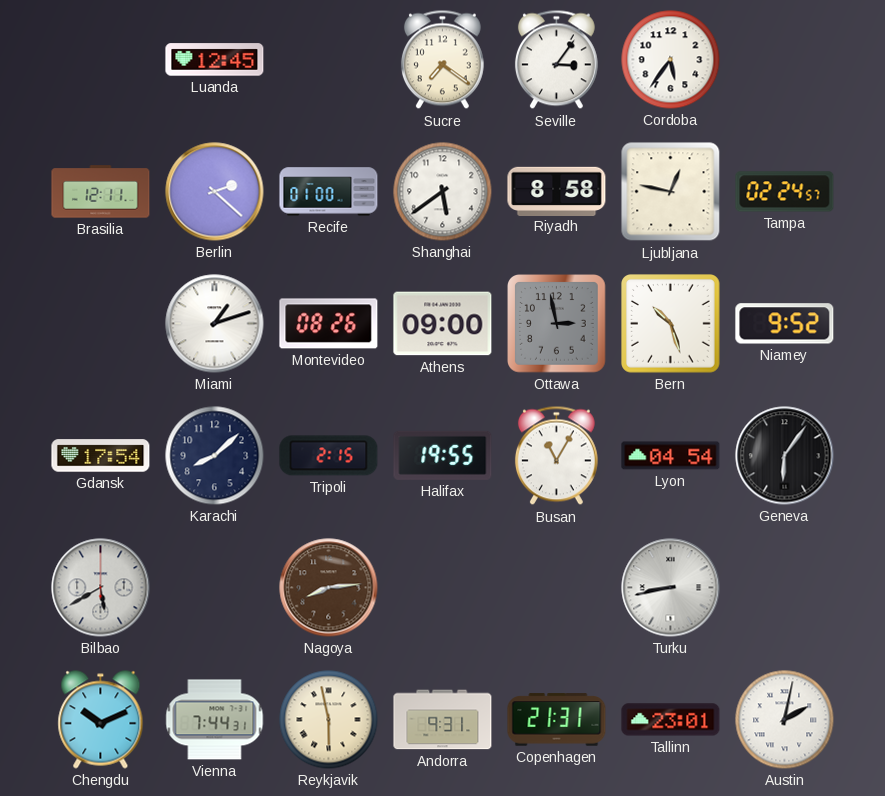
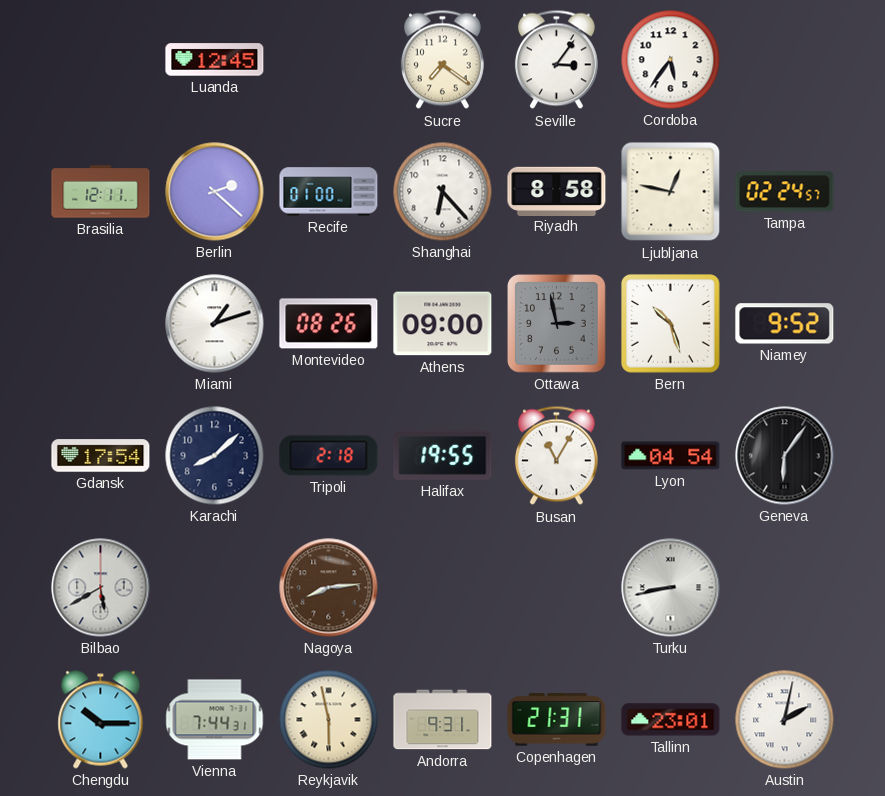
Shanghai: 5:39 -> 6:23
Tripoli: 2:15 -> 2:18
Chengdu: 10:11 -> 10:15
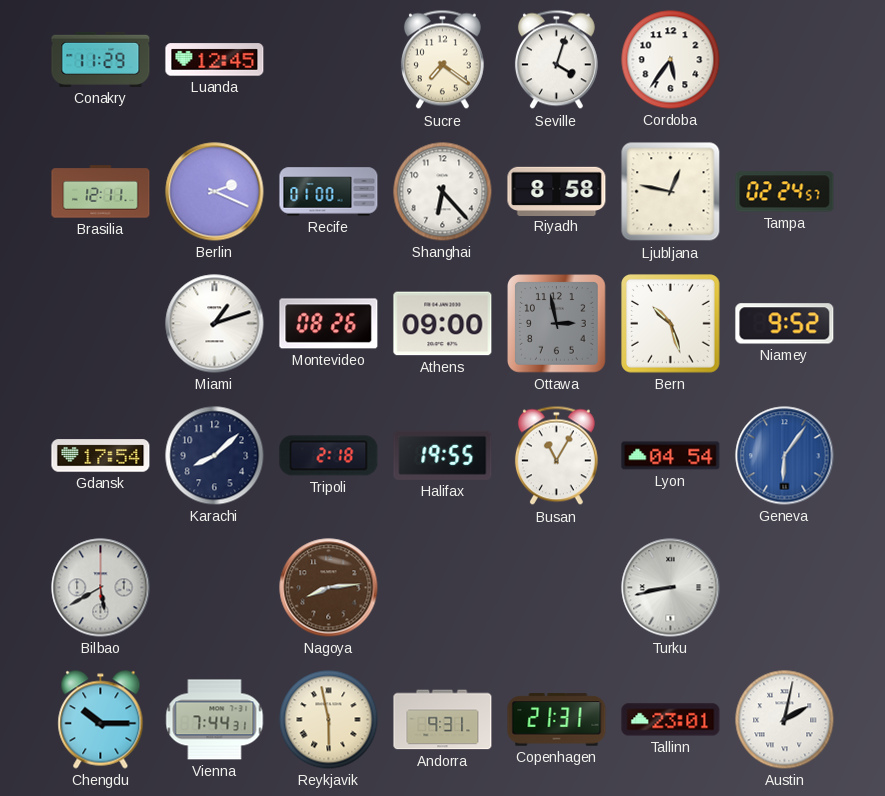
Conakry: none -> 11:29
Seville: 3:06 -> 4:03
Berlin: 2:22 -> 2:19
Geneva dial: black -> blue
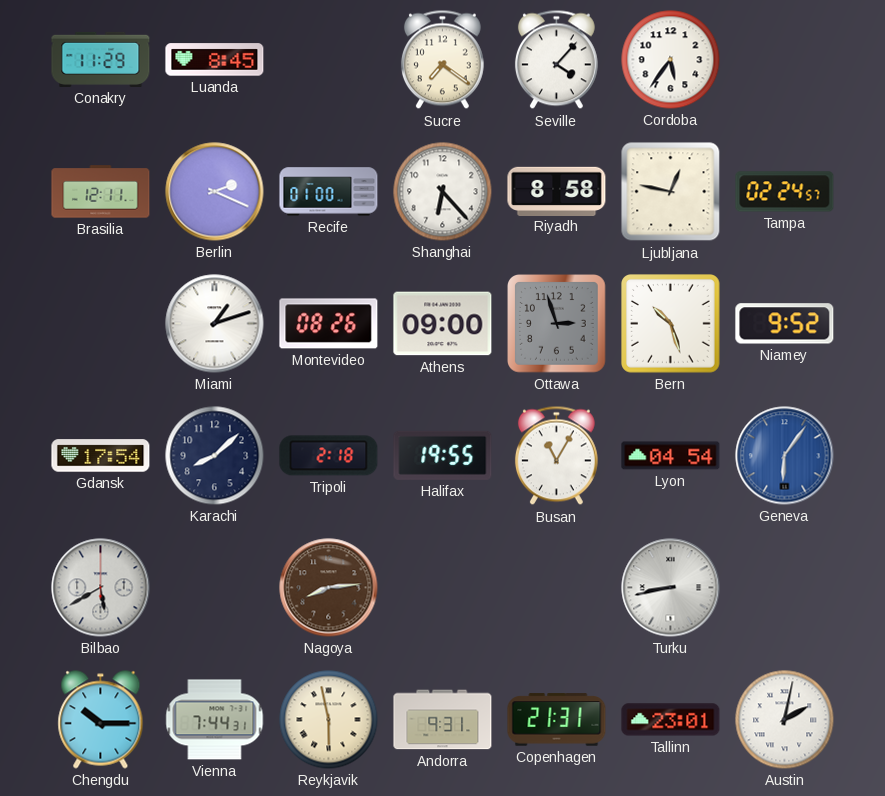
Luanda: 12:45 -> 8:45
Seville: 4:03 -> 4:07
Ottawa: 2:58 -> 2:57
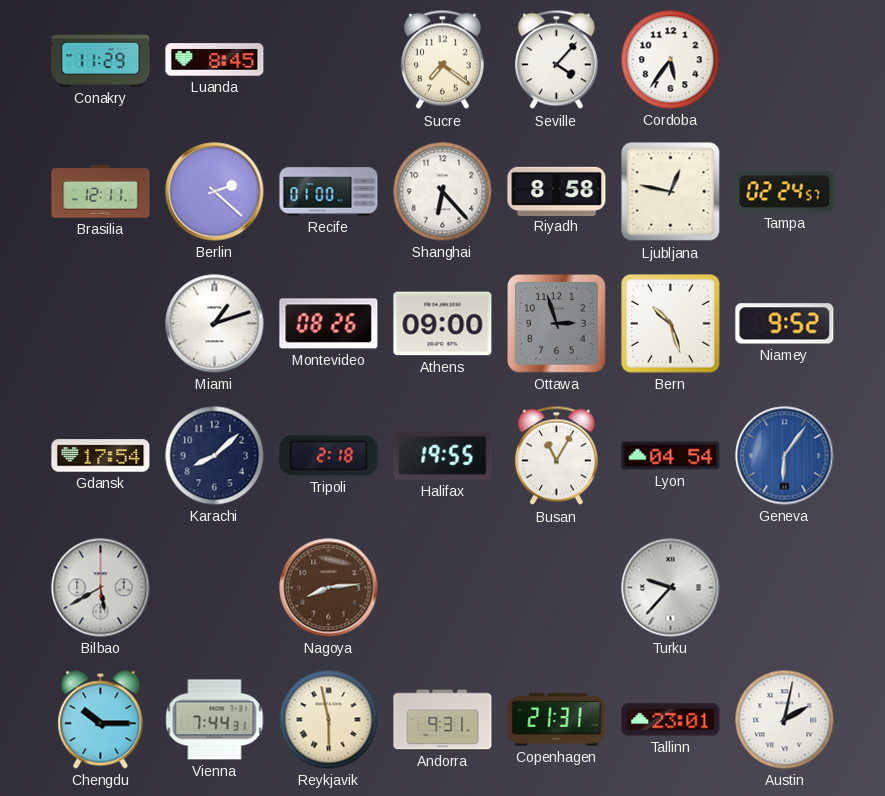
Berlin: 2:19 -> 2:22
Turku: 8:43 -> 9:37
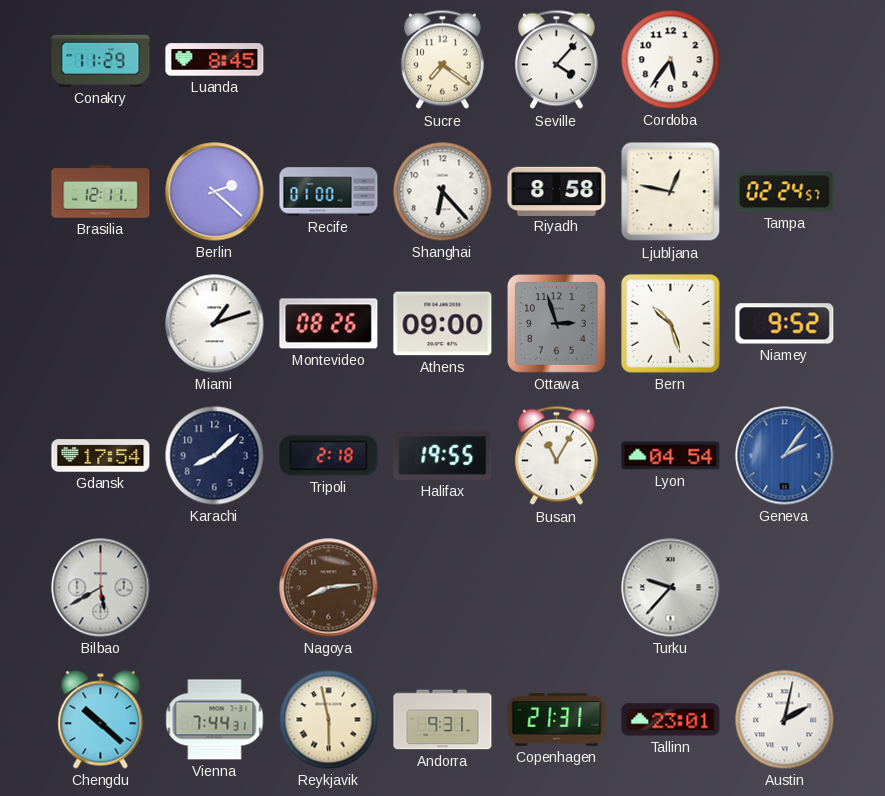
Geneva: 6:06 -> 2:06
Chengdu: 10:15 -> 10:22
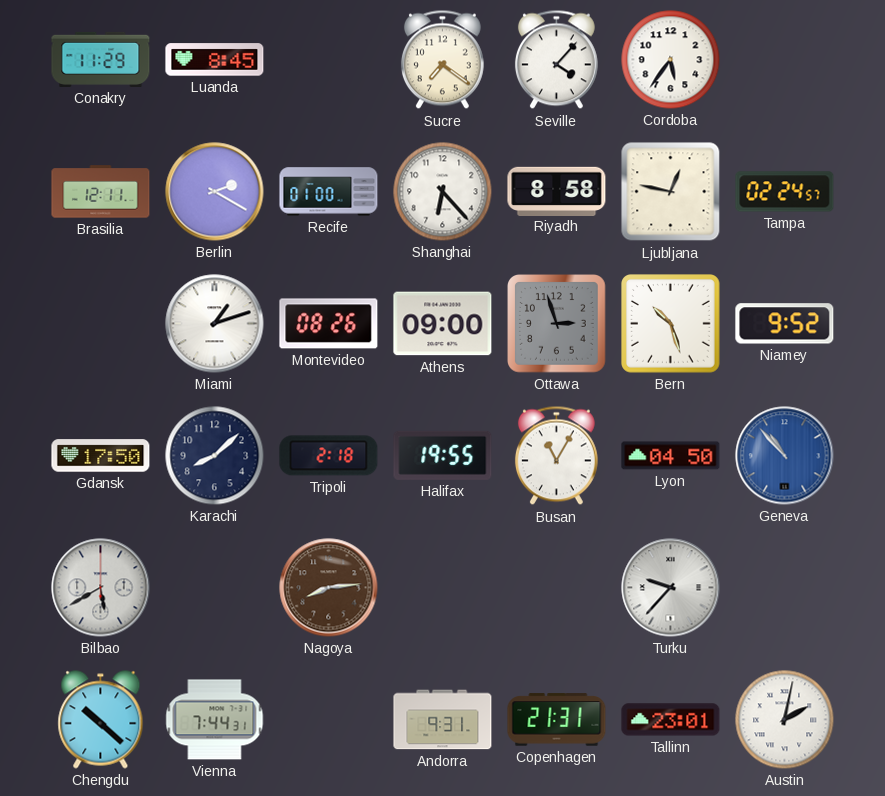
Berlin: 2:22 -> 2:20
Gdansk: 17:54 -> 17:50
Lyon: 04:54 -> 04:50
Geneva: 2:06 -> 10:53
Reykjavik: 5:58 -> none
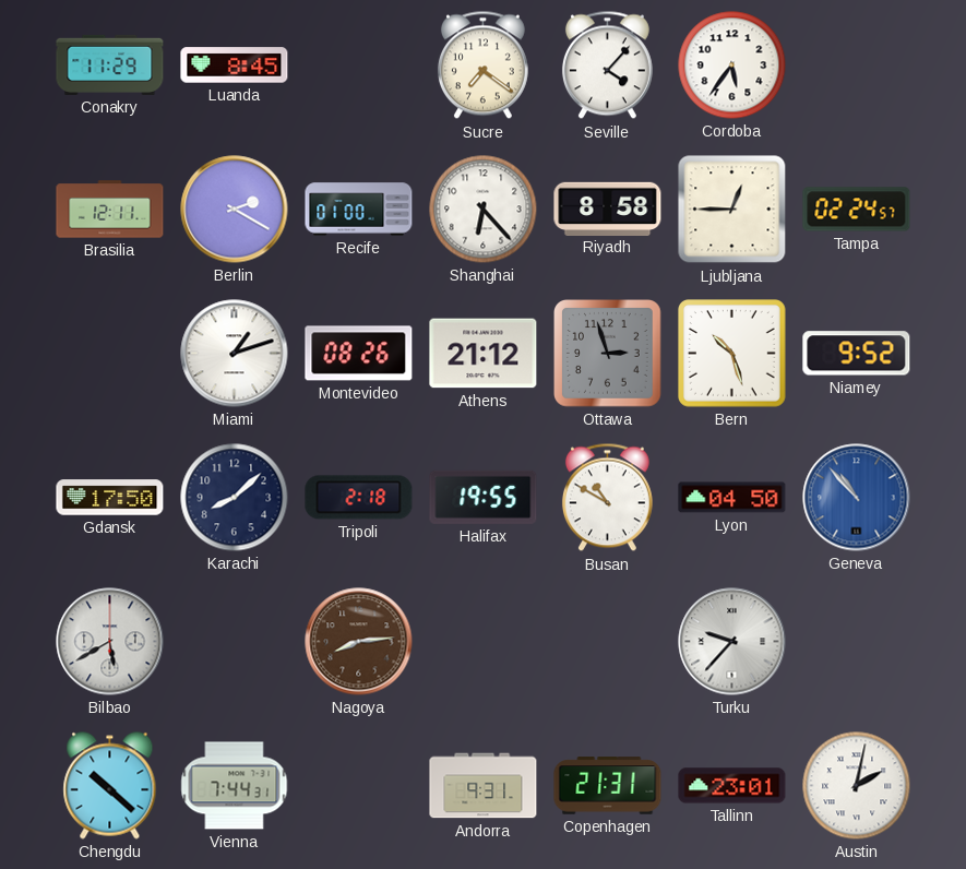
Ljubljana: 12:47 -> 12:45
Athens: 09:00 -> 21:12
Busan: 11:05 -> 10:50
